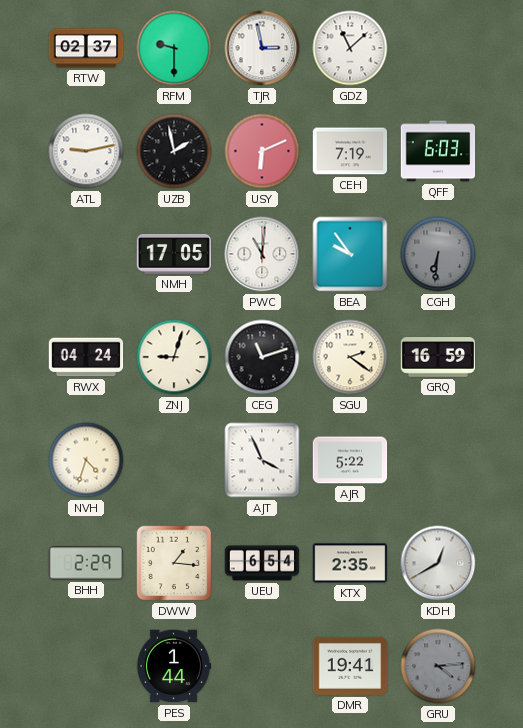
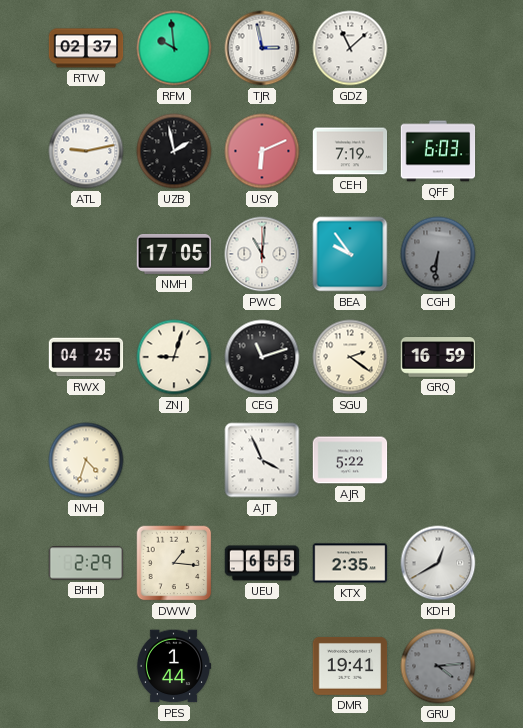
RFM: 9:30 -> 9:59
RWX: 04:24 -> 04:25
UEU: 6:54 -> 6:55
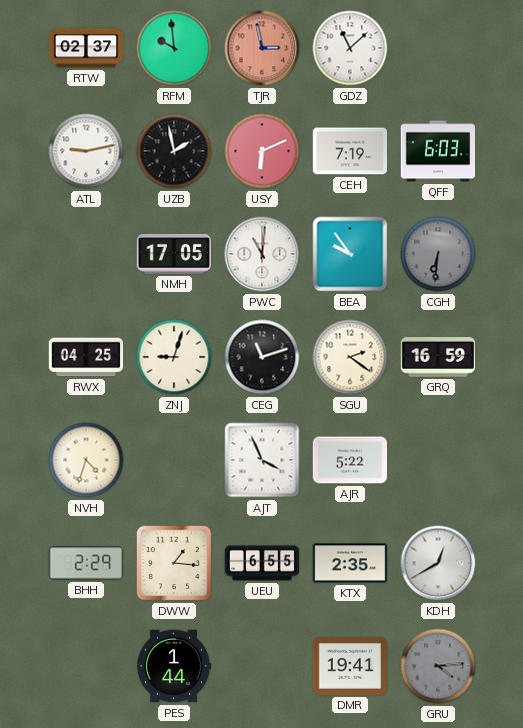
TJR dial: white -> salmon
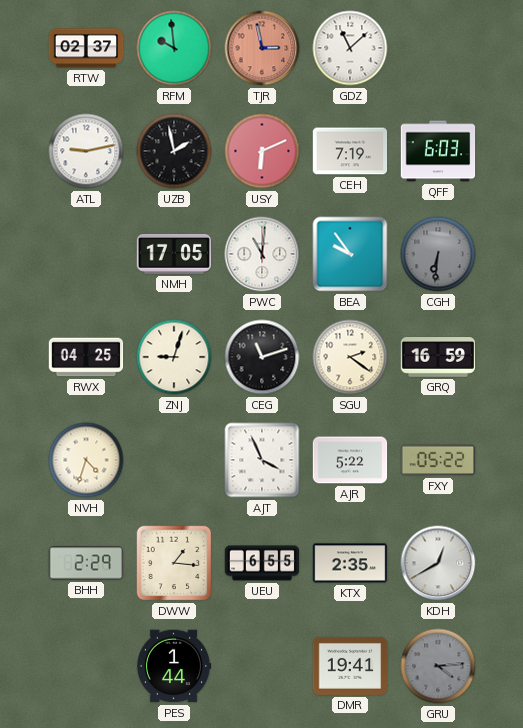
FXY: none -> 05:22
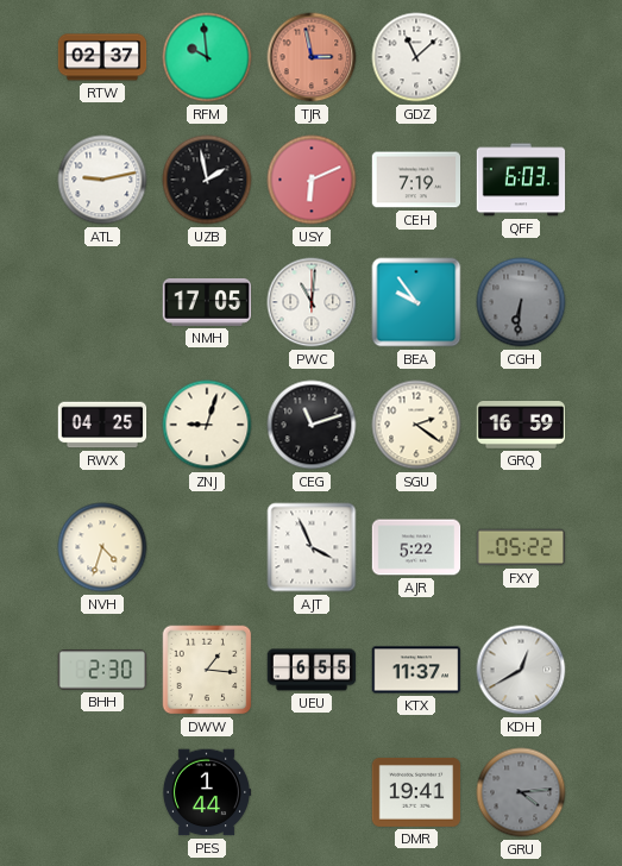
BHH: 2:29 -> 2:30
KTX: 2:35 -> 11:37
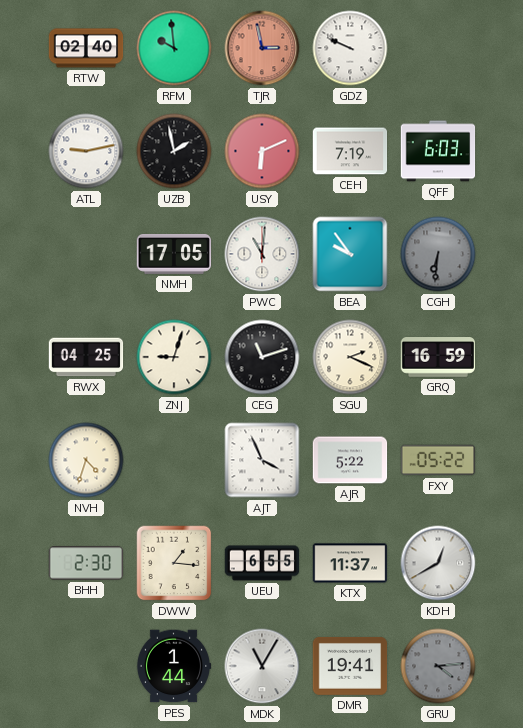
RTW: 02:37 -> 02:40
GDZ: 11:08 -> 9:49
SGU: 2:21 -> 2:19
MDK: none -> 11:05
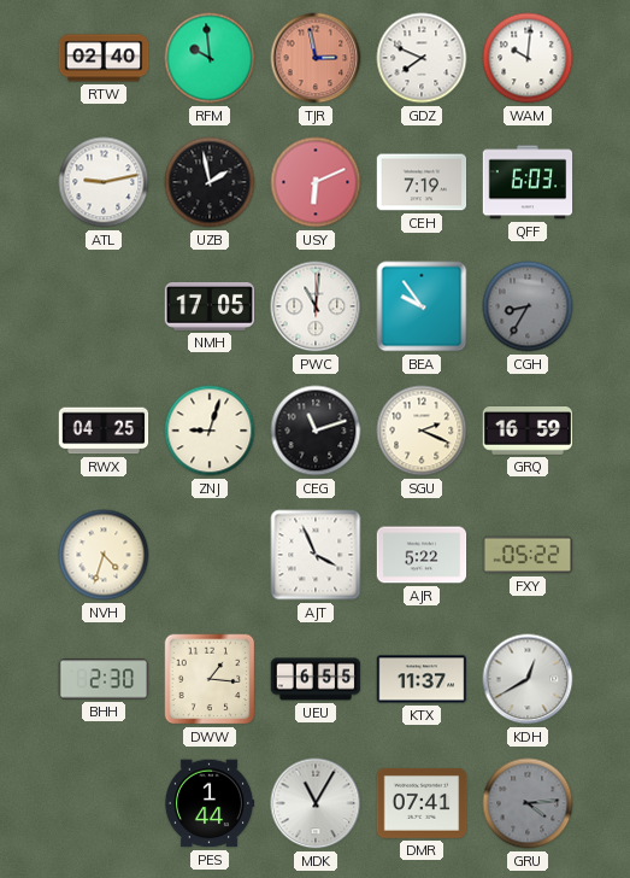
GDZ: 9:49 -> 7:49
WAM: none -> 10:01
CGH: 6:31 -> 8:35
DMR: 19:41 -> 07:41
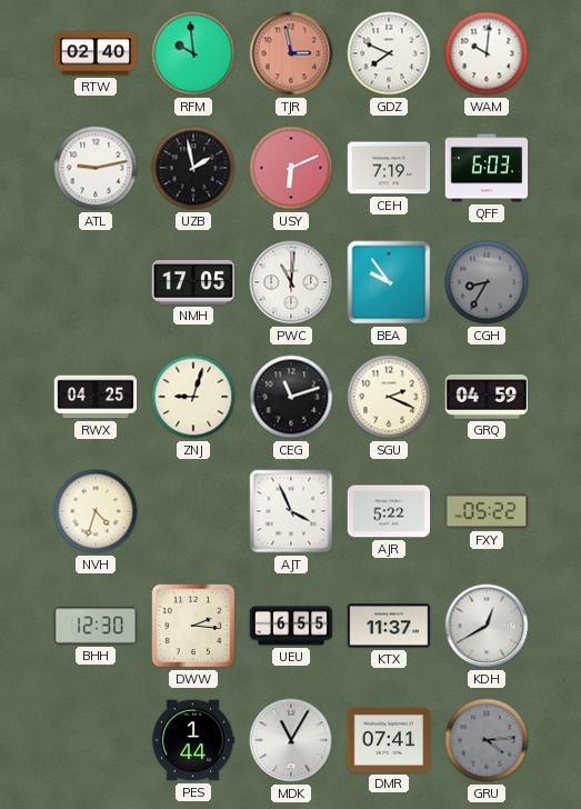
GRQ: 16:59 -> 04:59
BHH: 2:30 -> 12:30
DWW: 1:16 -> 2:16
